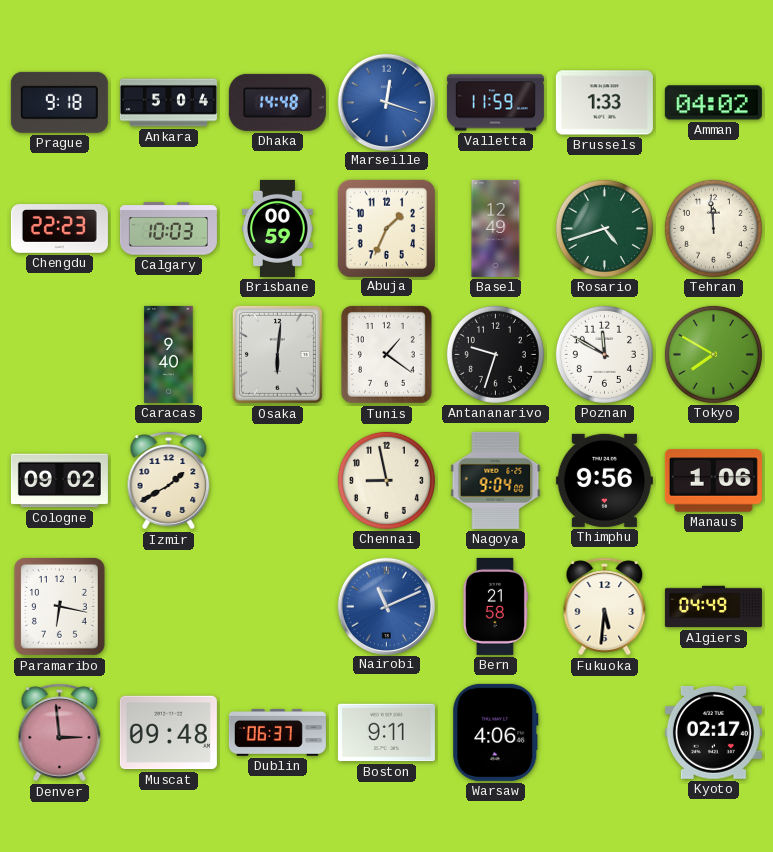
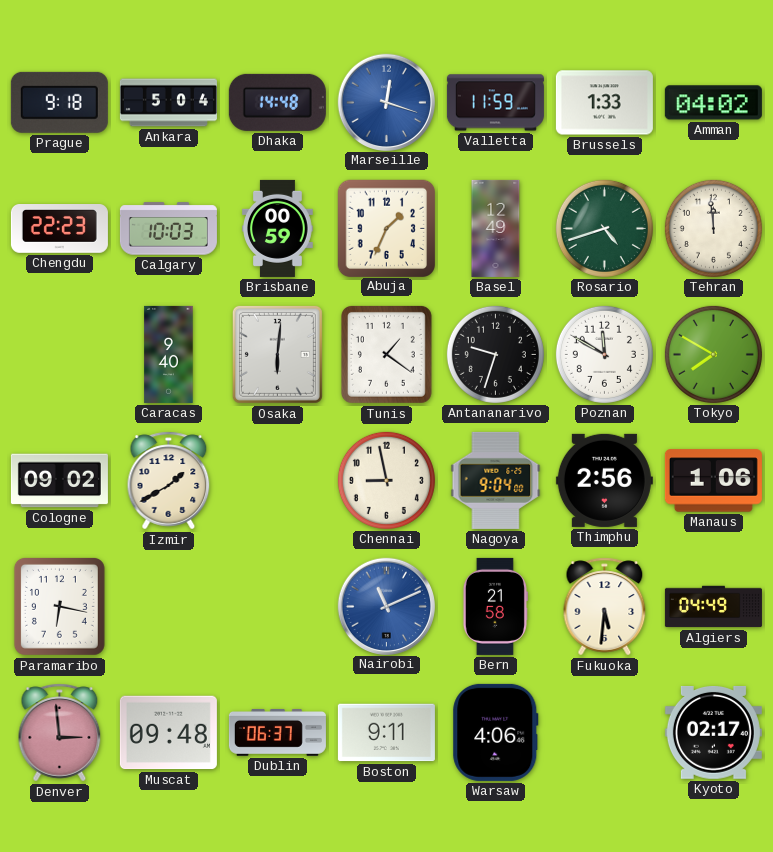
Thimphu: 9:56 -> 2:56
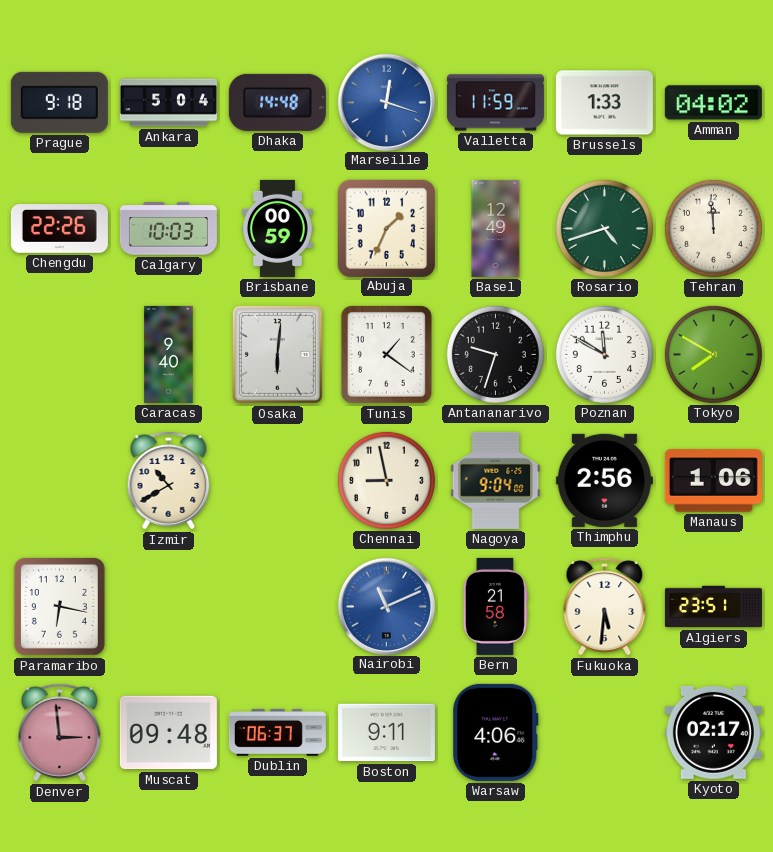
Chengdu: 22:23 -> 22:26
Cologne: 09:02 -> none
Izmir: 1:40 -> 10:40
Algiers: 04:49 -> 23:51
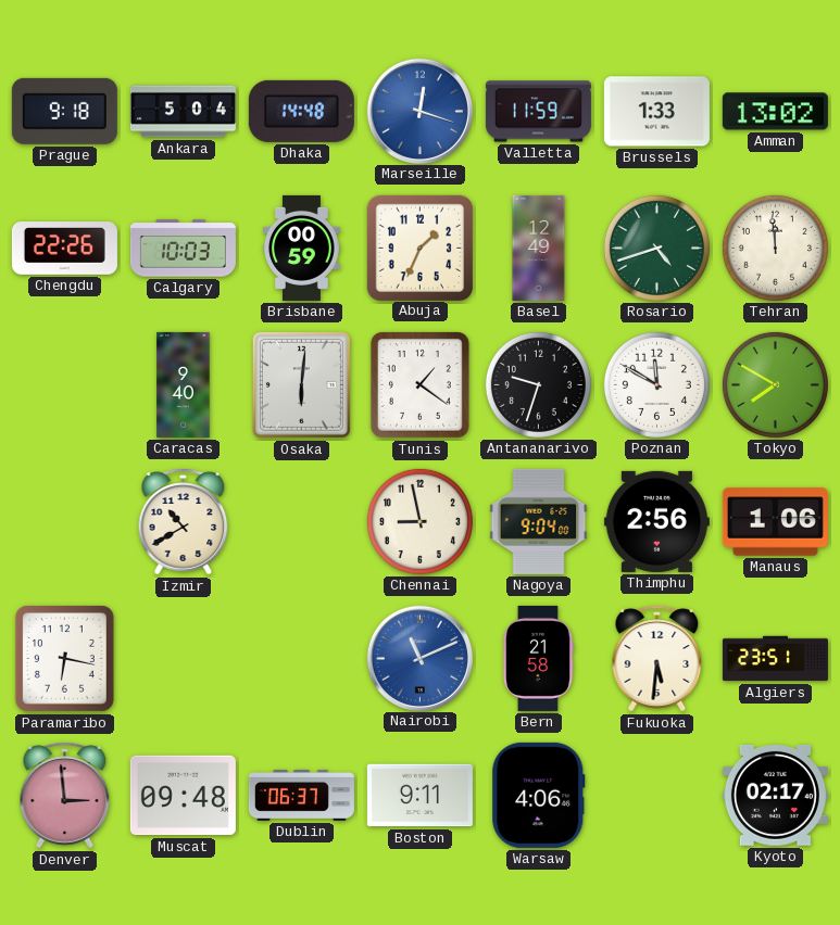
Amman: 04:02 -> 13:02
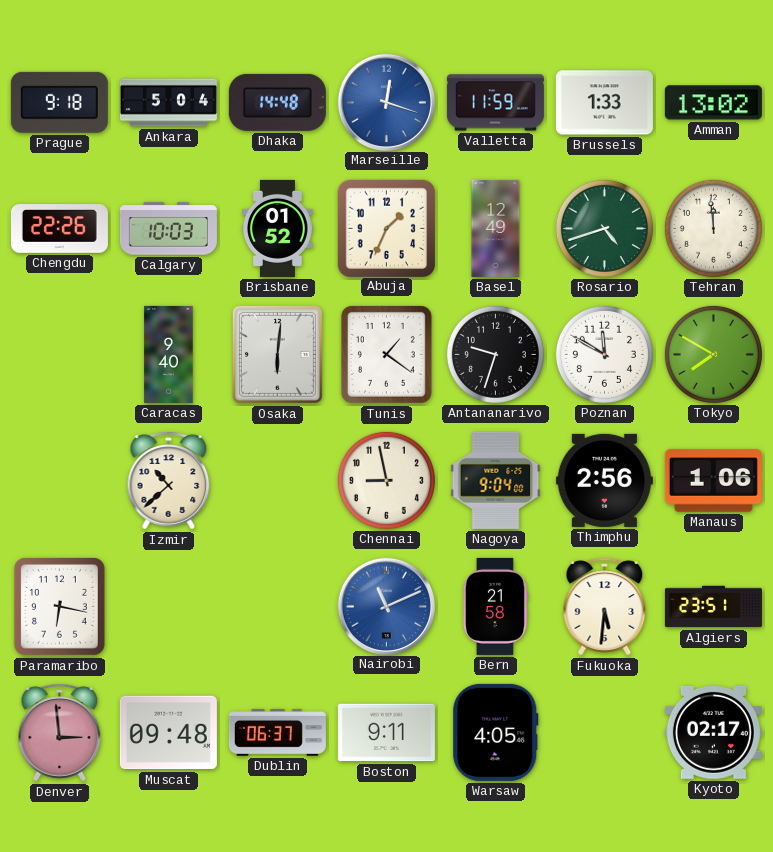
Brisbane: 00:59 -> 01:52
Izmir: 10:40 -> 10:38
Warsaw: 4:06 -> 4:05
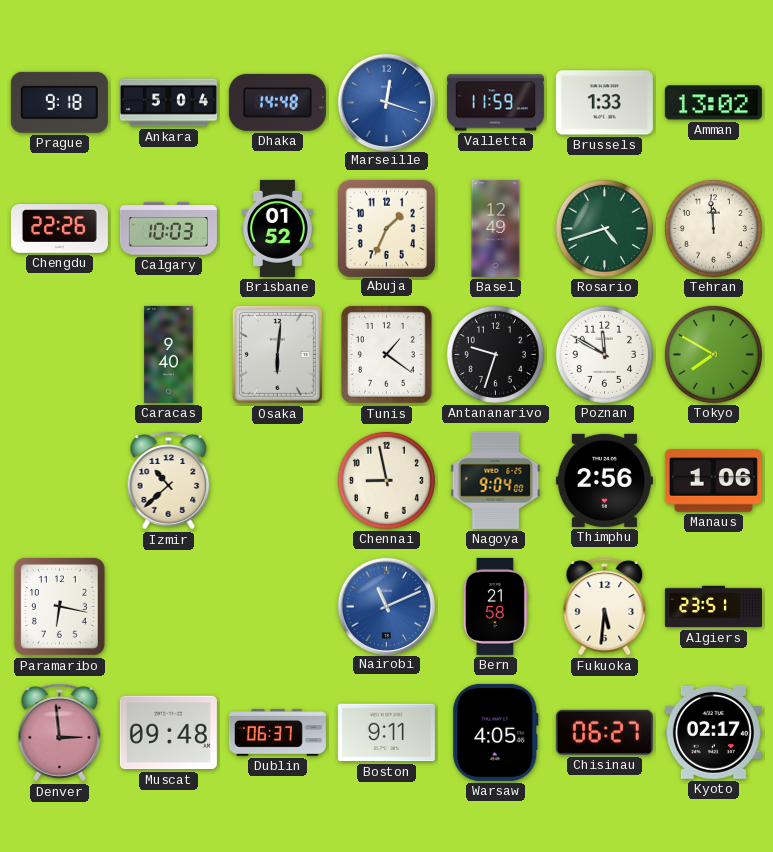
Chisinau: none -> 06:27
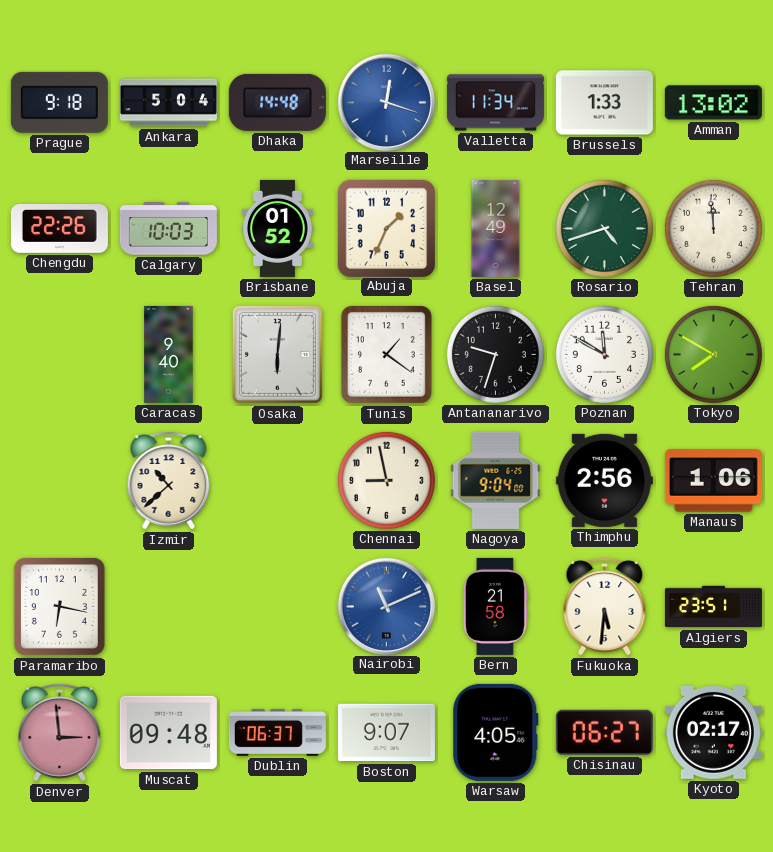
Valletta: 11:59 -> 11:34
Boston: 9:11 -> 9:07
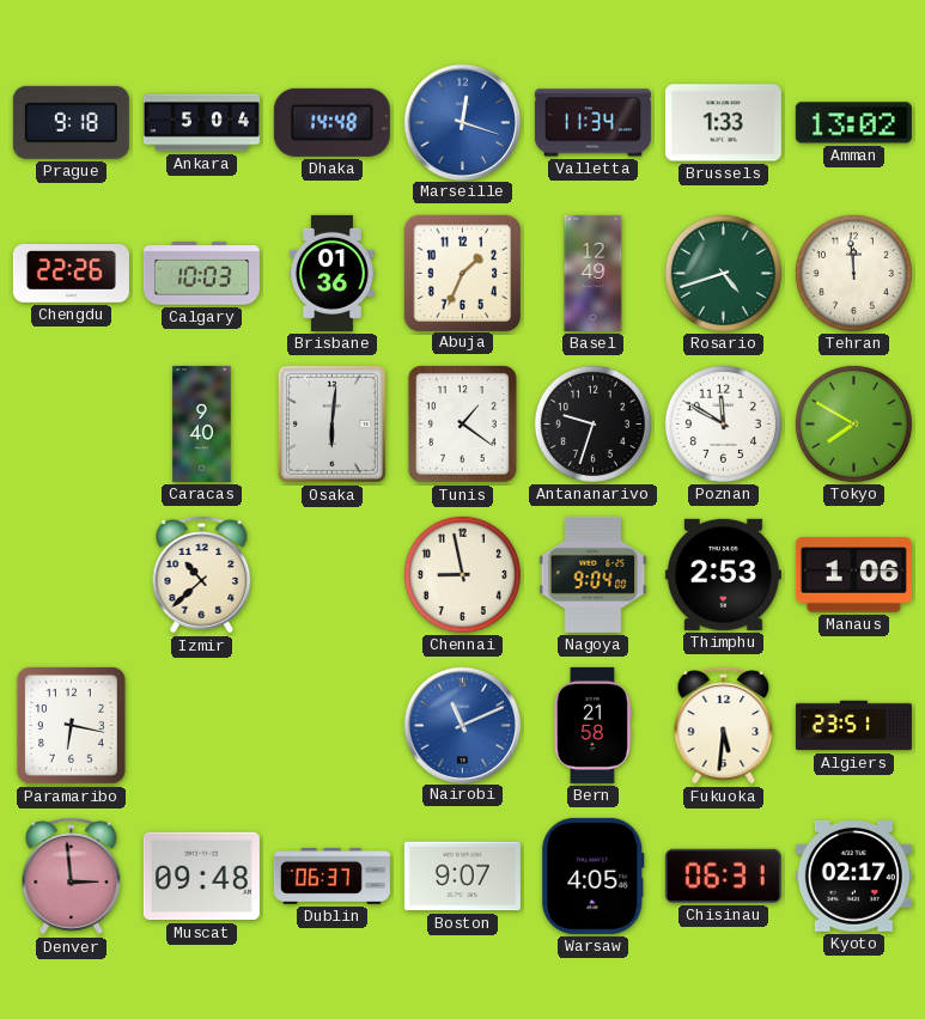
Brisbane: 01:52 -> 01:36
Thimphu: 2:56 -> 2:53
Chisinau: 06:27 -> 06:31
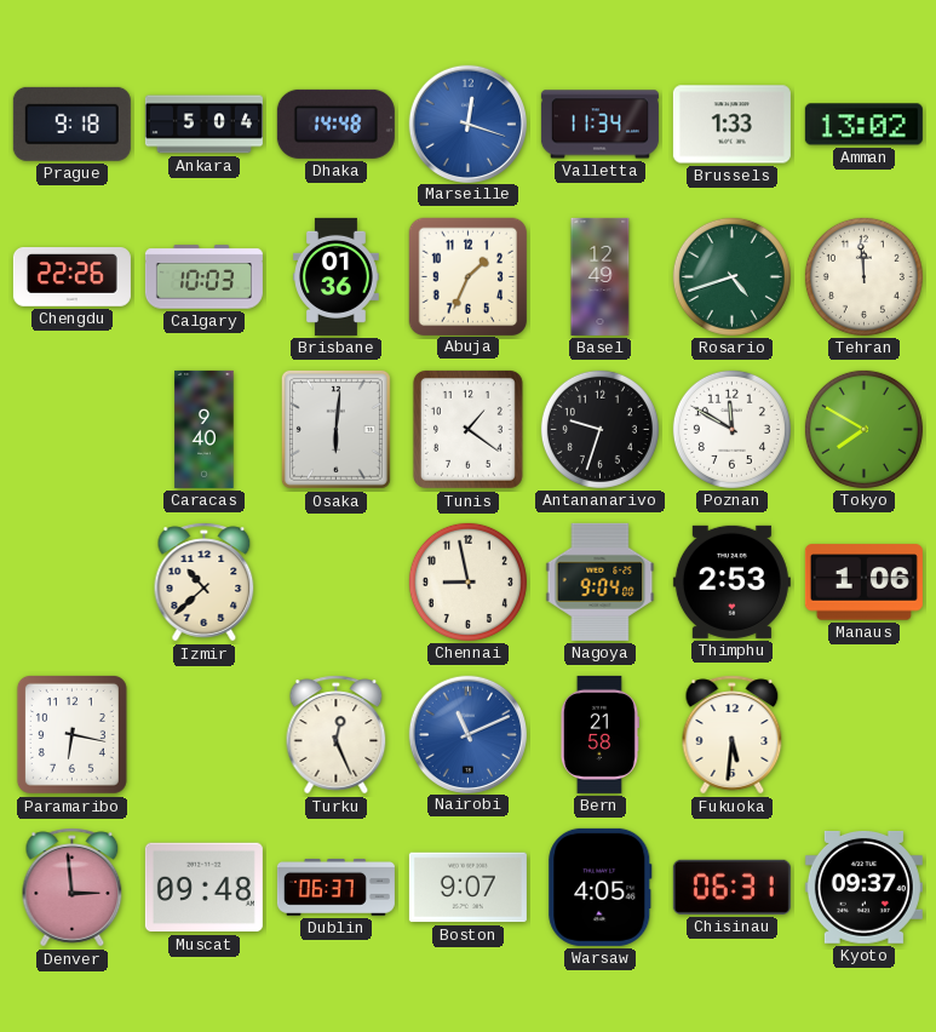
Turku: none -> 12:26
Algiers: 23:51 -> none
Kyoto: 02:17 -> 09:37
